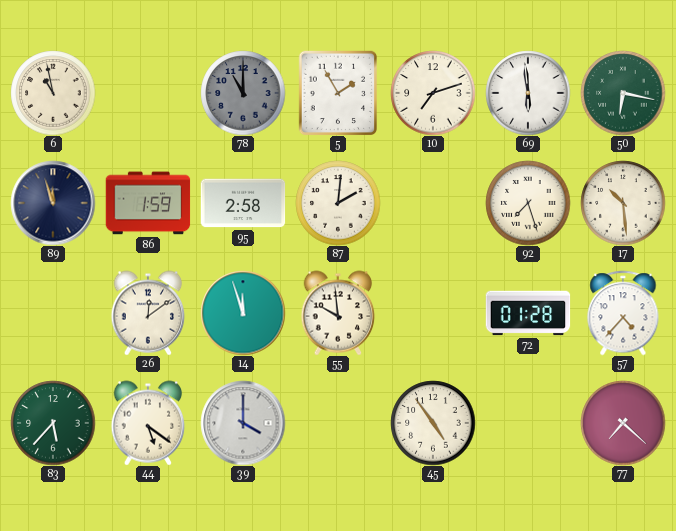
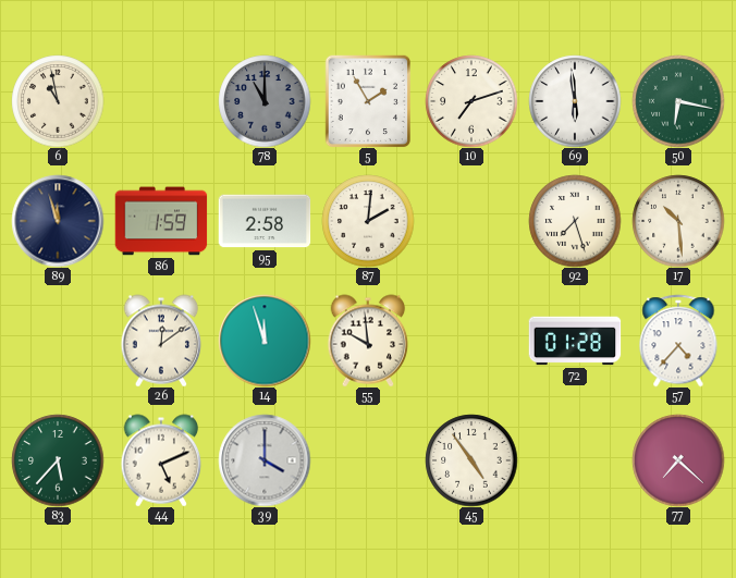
44: 5:21 -> 5:11
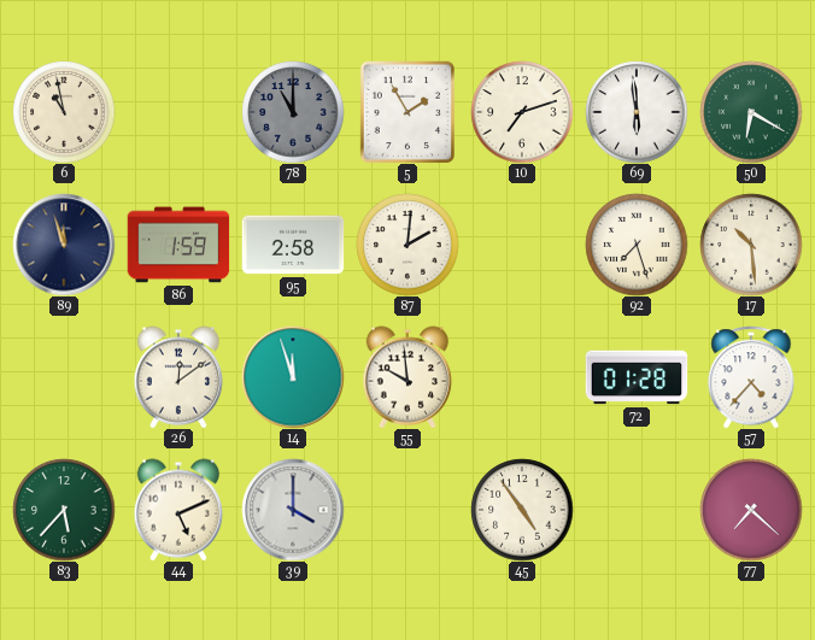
50: 6:17 -> 6:20
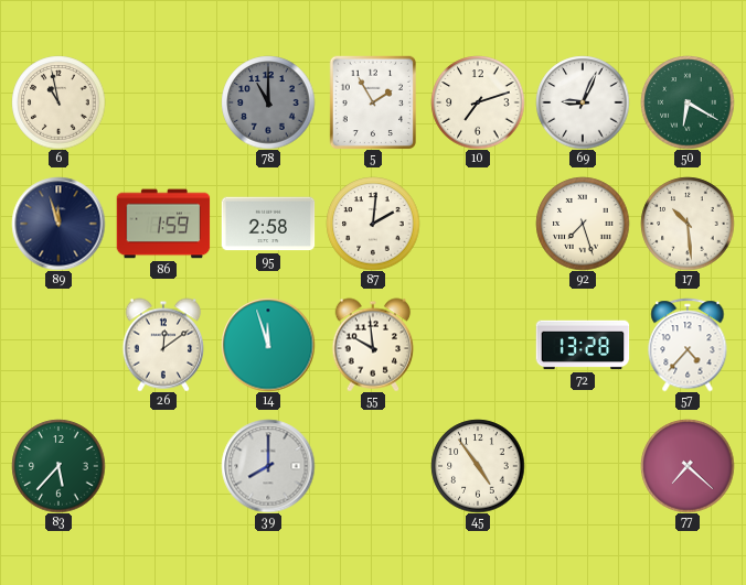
69: 5:59 -> 9:04
72: 01:28 -> 13:28
44: 5:11 -> none
39: 4:00 -> 8:00
